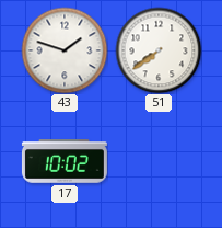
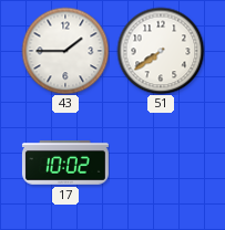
43: 1:48 -> 1:45
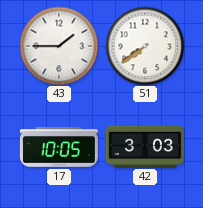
17: 10:02 -> 10:05
42: none -> 3:03
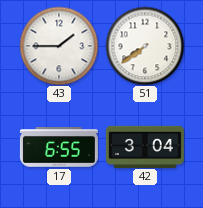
17: 10:05 -> 6:55
42: 3:03 -> 3:04
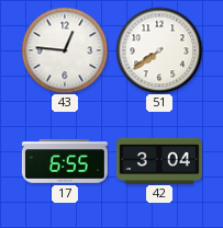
43: 1:45 -> 12:46
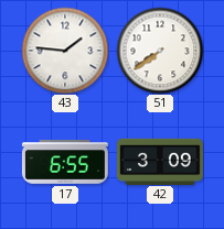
43: 12:46 -> 1:46
42: 3:04 -> 3:09
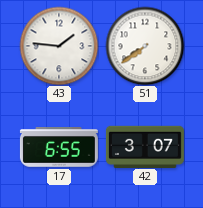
42: 3:09 -> 3:07
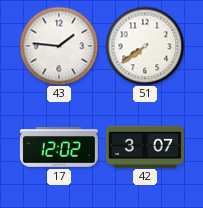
17: 6:55 -> 12:02
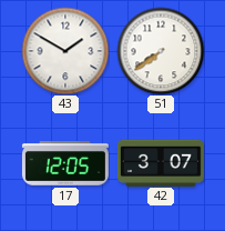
43: 1:46 -> 1:50
17: 12:02 -> 12:05
